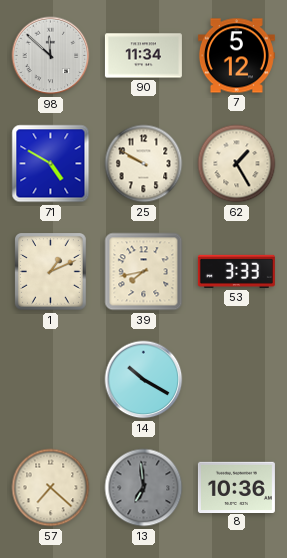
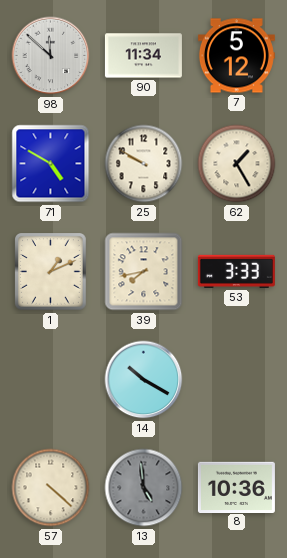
57: 7:22 -> 4:22
13: 6:59 -> 4:59
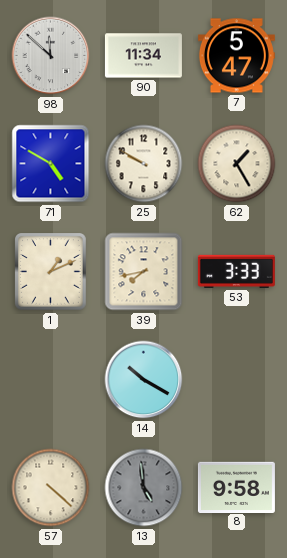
7: 5:12 -> 5:47
8: 10:36 -> 9:58
